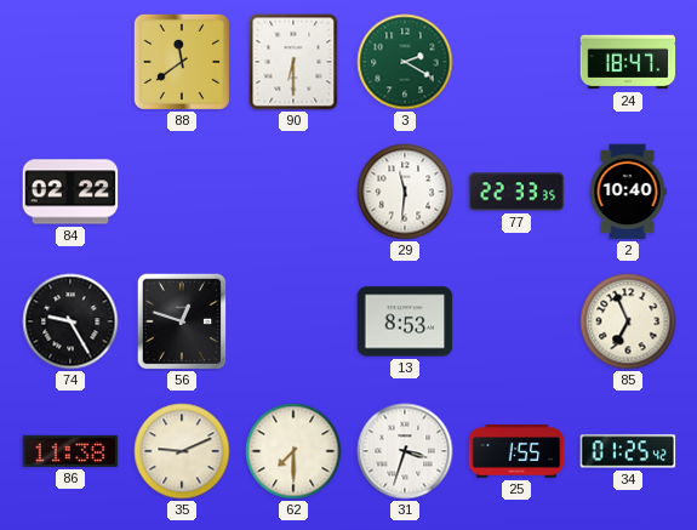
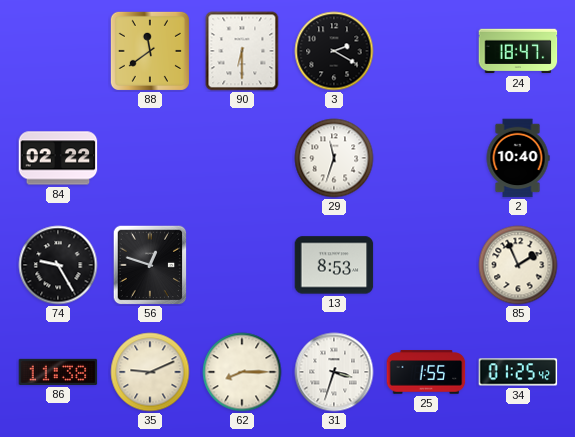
3 dial: green -> black
29: 11:31 -> 11:33
77: 22:33 -> none
85: 6:56 -> 1:56
62: 7:30 -> 8:15
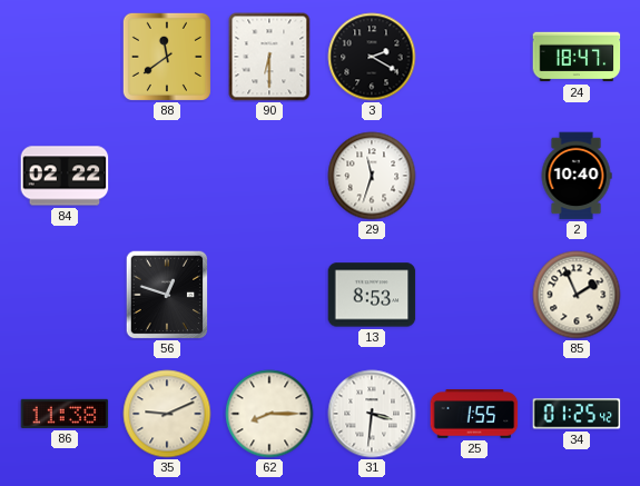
74: 9:25 -> none
31: 3:33 -> 3:31
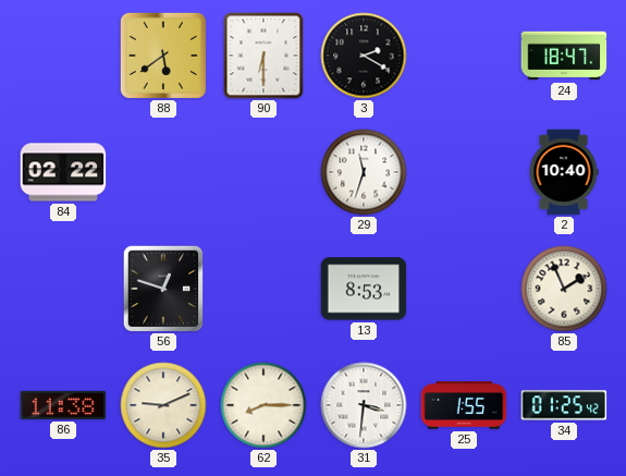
88: 11:39 -> 5:39
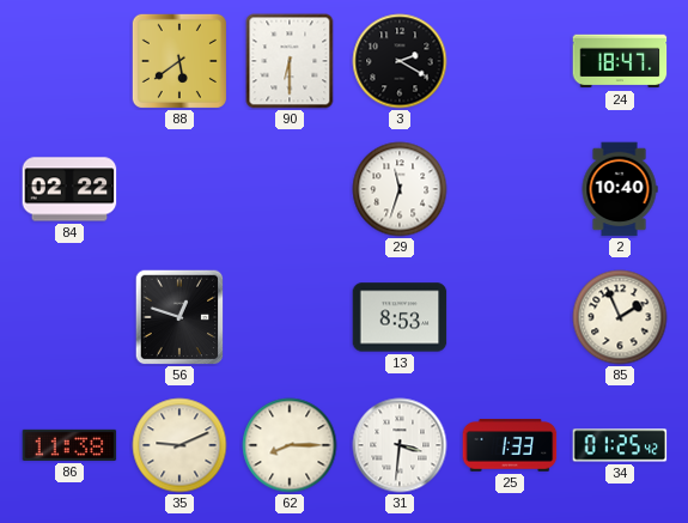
25: 1:55 -> 1:33
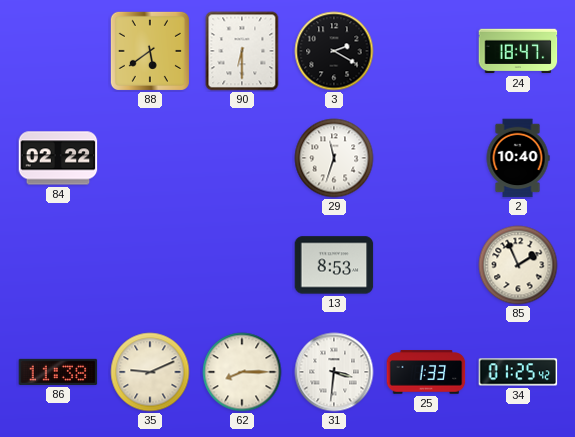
56: 12:48 -> none
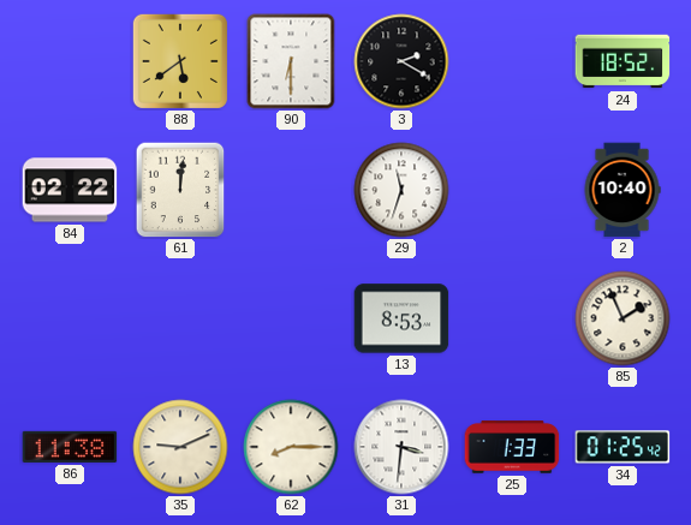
24: 18:47 -> 18:52
61: none -> 12:01
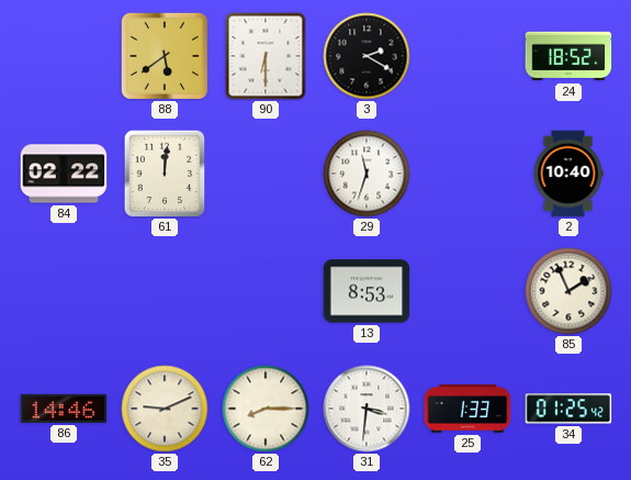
86: 11:38 -> 14:46
